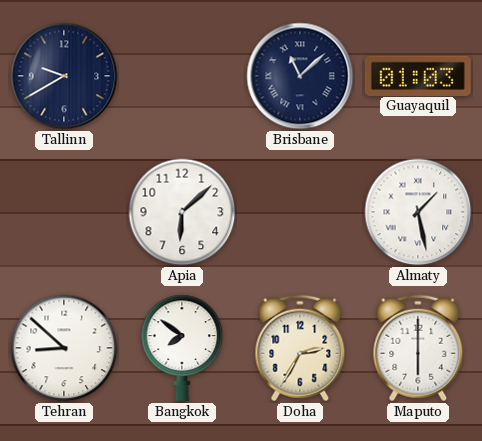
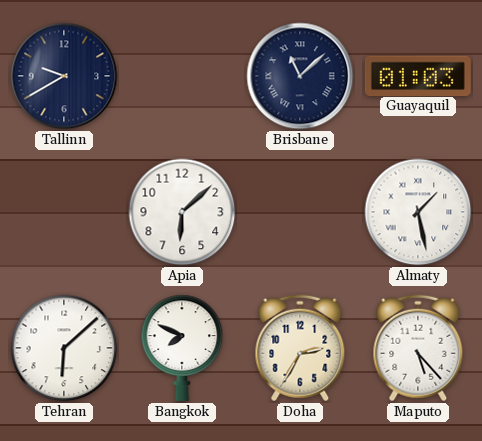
Tehran: 8:52 -> 6:08
Bangkok: 7:51 -> 7:49
Maputo: 6:00 -> 5:23
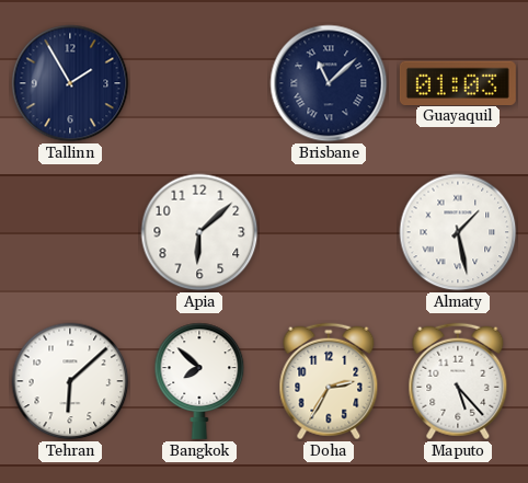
Tallinn: 9:40 -> 1:55
Bangkok: 7:49 -> 7:52
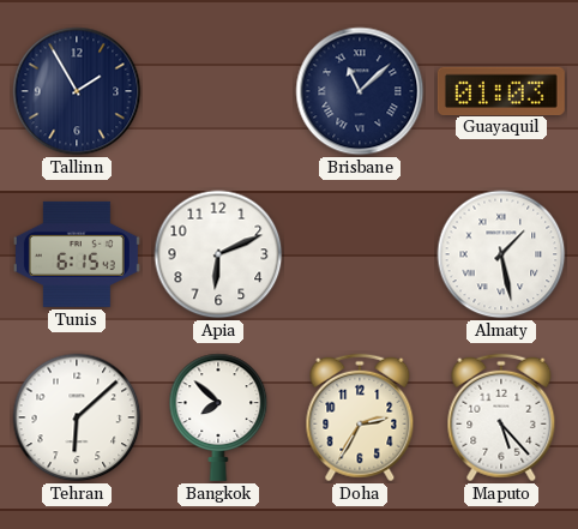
Tunis: none -> 6:15
Apia: 6:08 -> 6:11
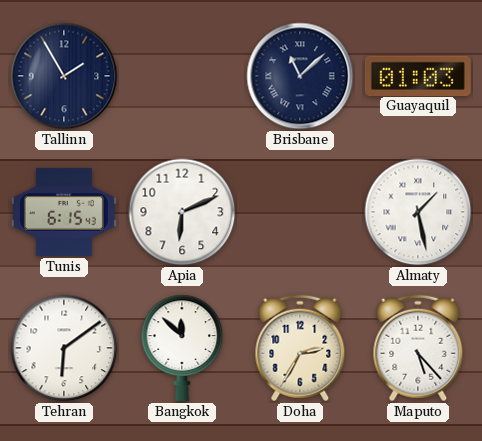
Tehran: 6:08 -> 6:09
Bangkok: 7:52 -> 11:52
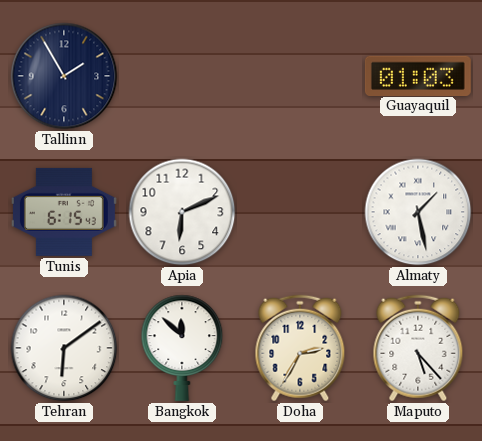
Brisbane: 11:08 -> none
